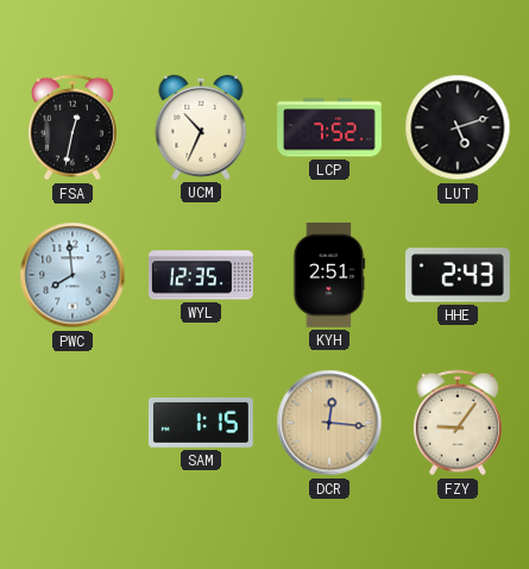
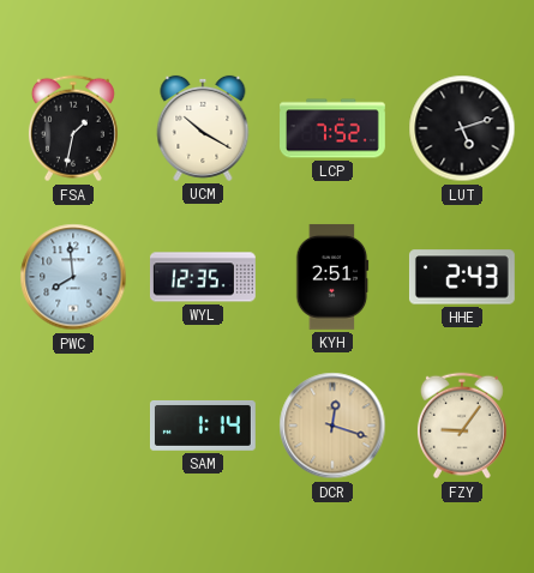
FSA: 12:32 -> 1:32
UCM: 10:34 -> 10:20
SAM: 1:15 -> 1:14
DCR: 12:16 -> 12:18
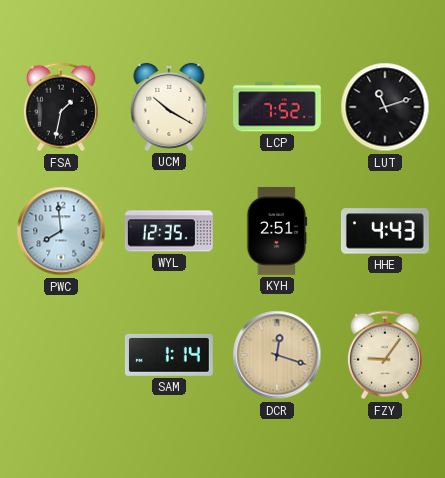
LUT: 5:12 -> 11:12
HHE: 2:43 -> 4:43
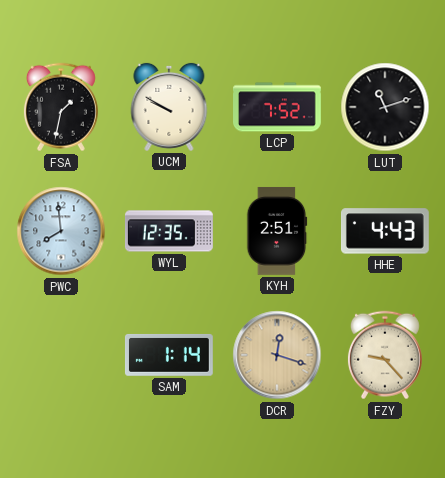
UCM: 10:20 -> 9:50
FZY: 9:06 -> 9:23
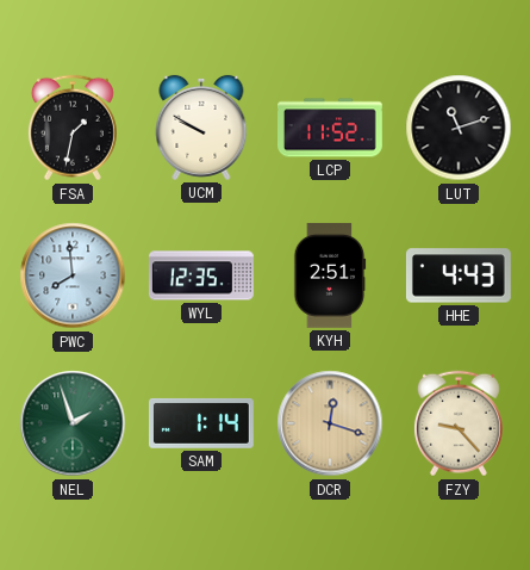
LCP: 7:52 -> 11:52
NEL: none -> 1:57
